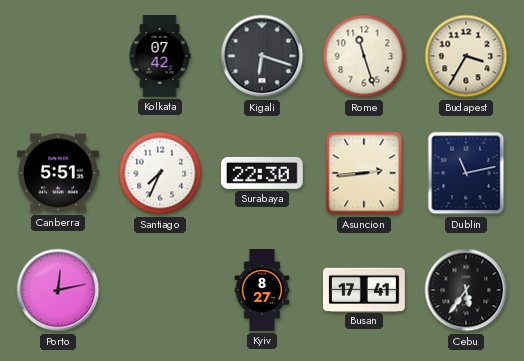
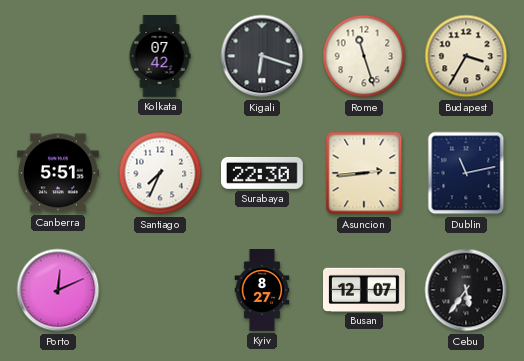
Porto: 12:13 -> 12:11
Busan: 17:41 -> 12:07
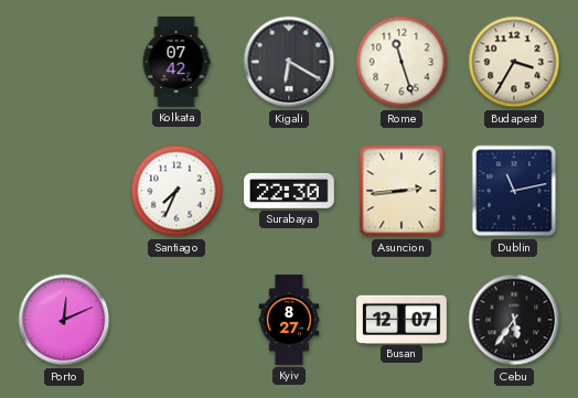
Kigali: 6:18 -> 6:20
Canberra: 5:51 -> none
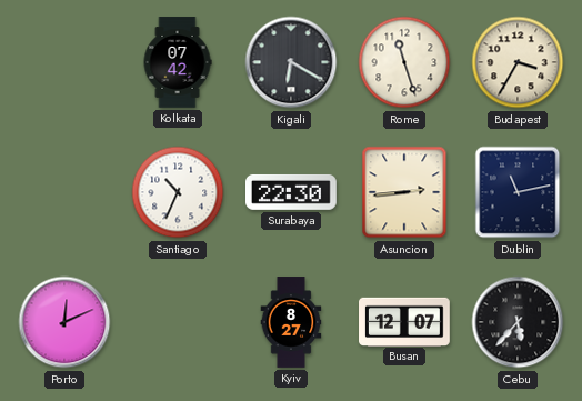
Santiago: 7:34 -> 10:34
Cebu: 5:36 -> 5:37
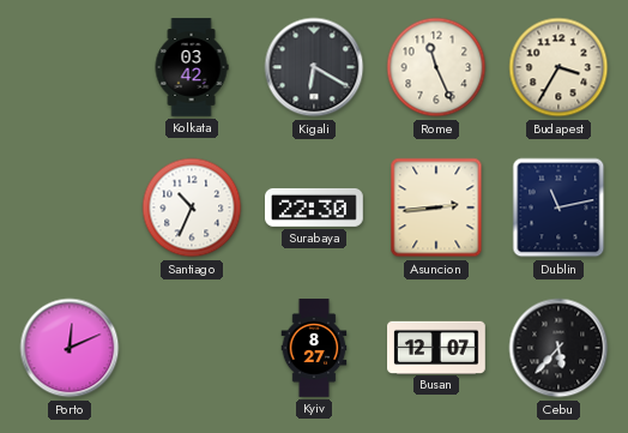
Kolkata: 07:42 -> 03:42
Rome: 11:27 -> 11:26
